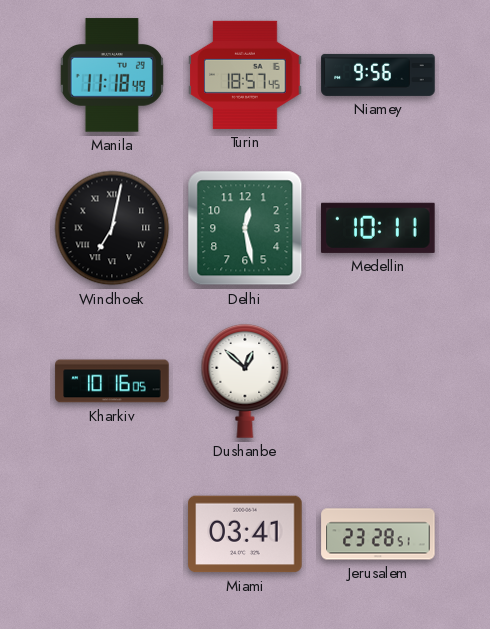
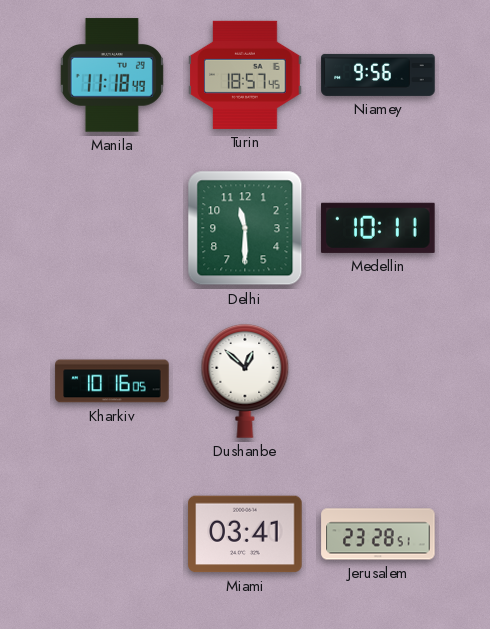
Windhoek: 7:02 -> none
Delhi: 12:28 -> 11:30
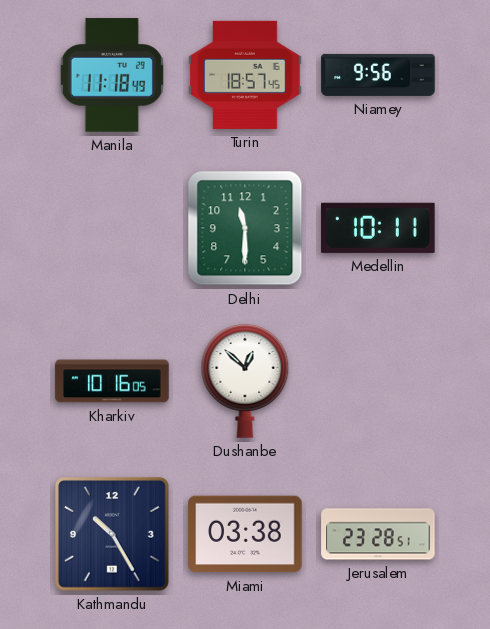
Kathmandu: none -> 10:25
Miami: 03:41 -> 03:38
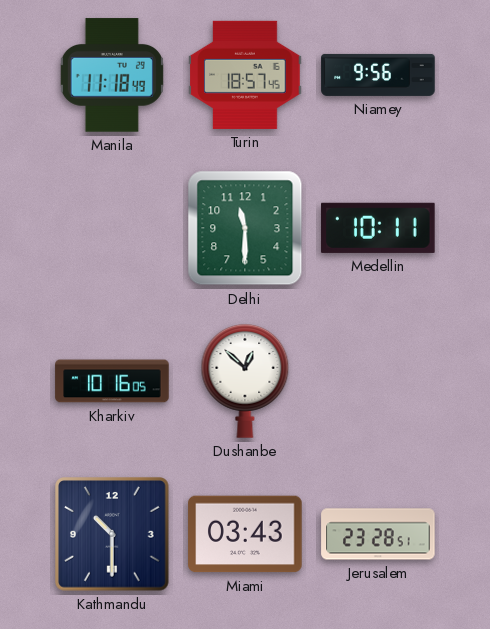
Kathmandu: 10:25 -> 10:30
Miami: 03:38 -> 03:43
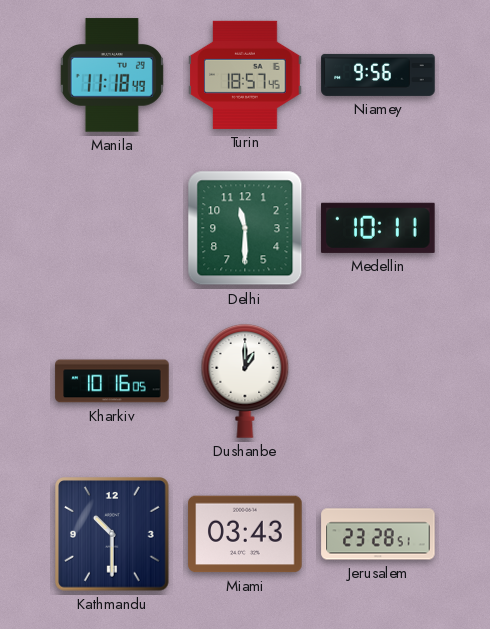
Dushanbe: 12:52 -> 1:00
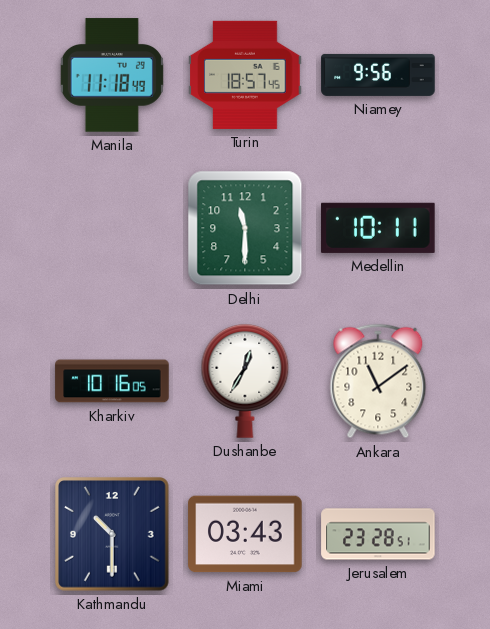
Dushanbe: 1:00 -> 12:35
Ankara: none -> 11:09
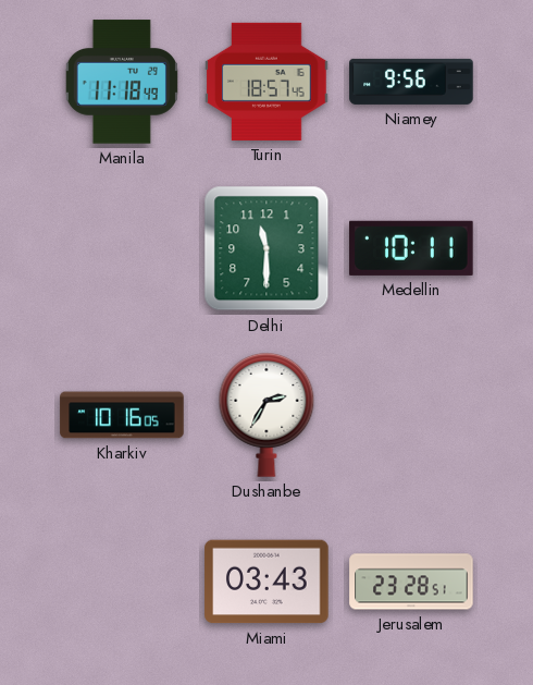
Dushanbe: 12:35 -> 2:35
Ankara: 11:09 -> none
Kathmandu: 10:30 -> none
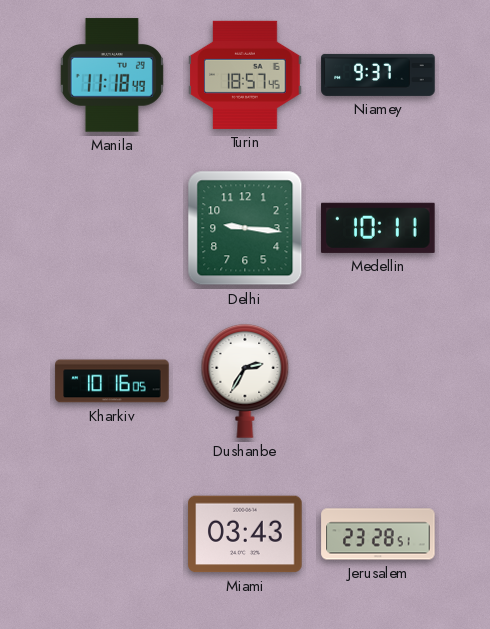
Niamey: 9:56 -> 9:37
Delhi: 11:30 -> 9:16
